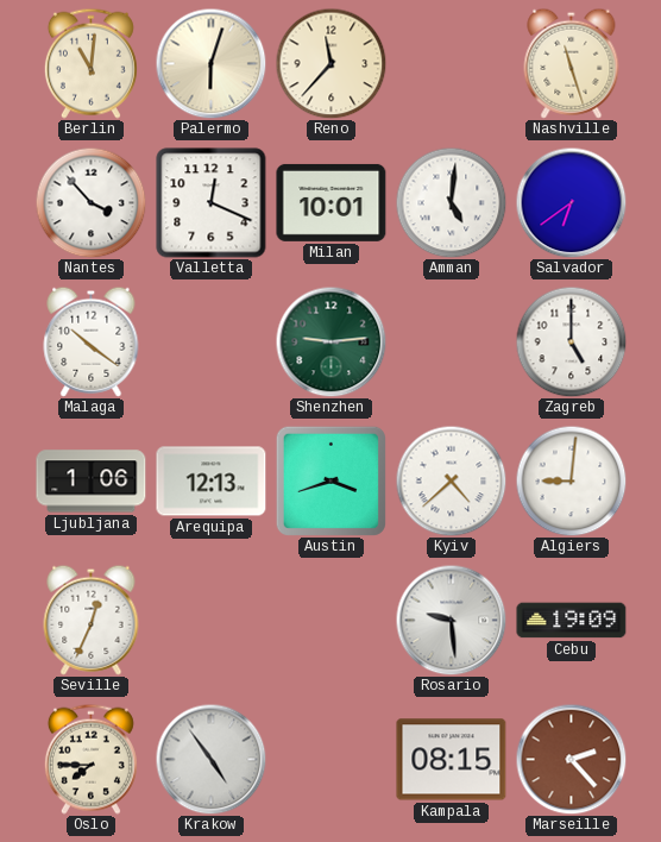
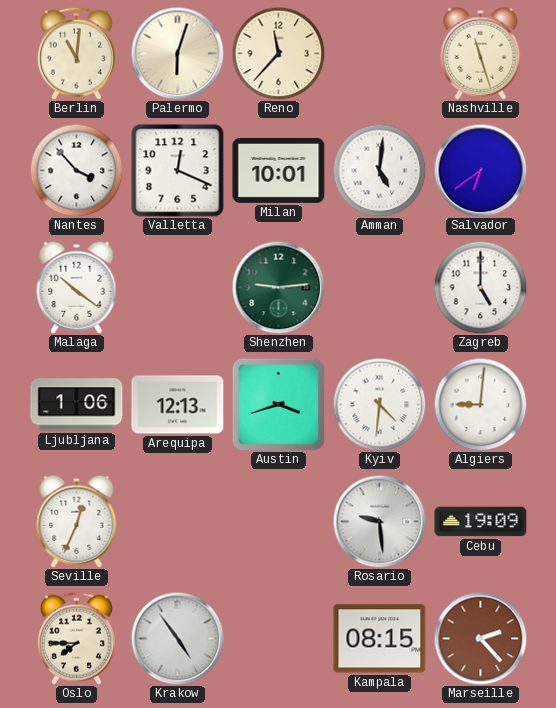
Kyiv: 4:38 -> 4:31
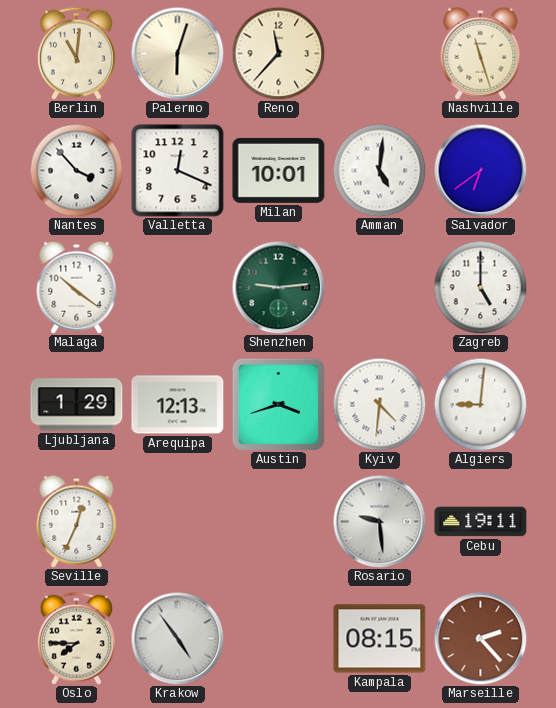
Ljubljana: 1:06 -> 1:29
Cebu: 19:09 -> 19:11
